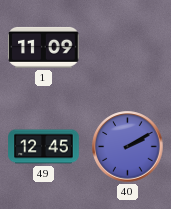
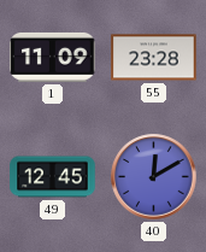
55: none -> 23:28
40: 2:10 -> 12:10
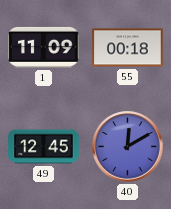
55: 23:28 -> 00:18
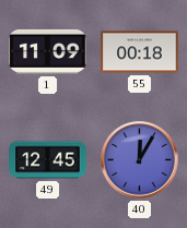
40: 12:10 -> 12:05
